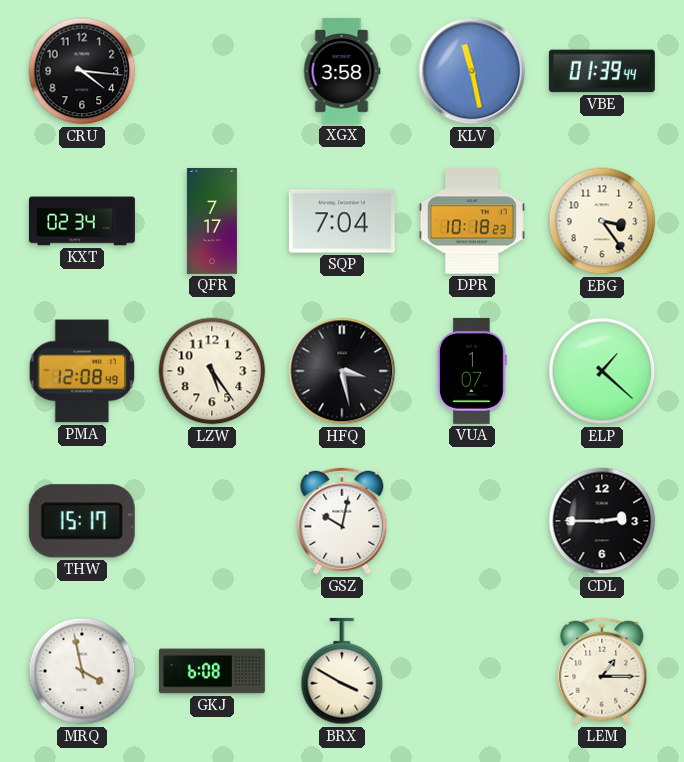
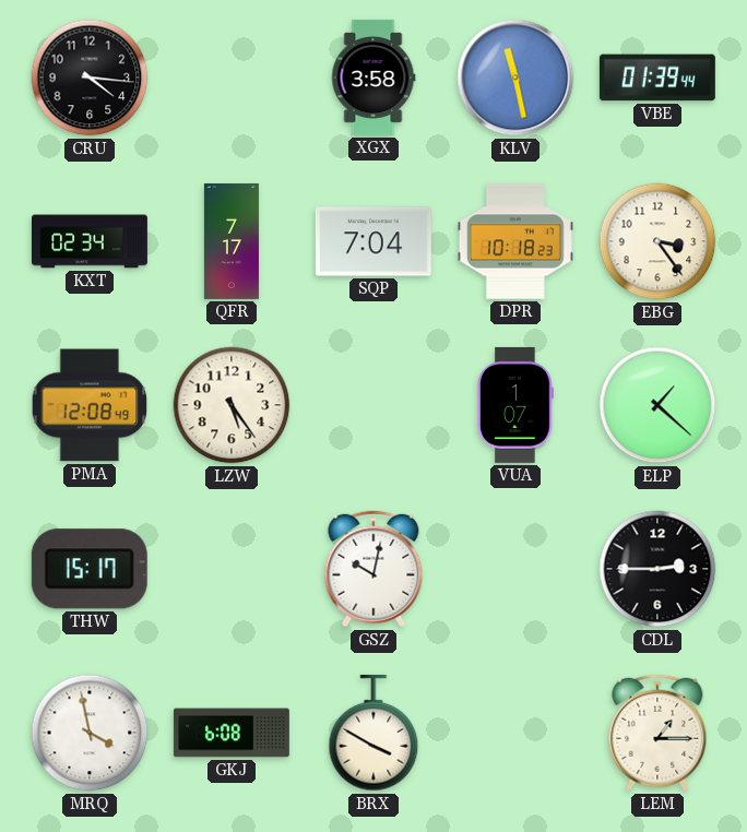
HFQ: 3:28 -> none
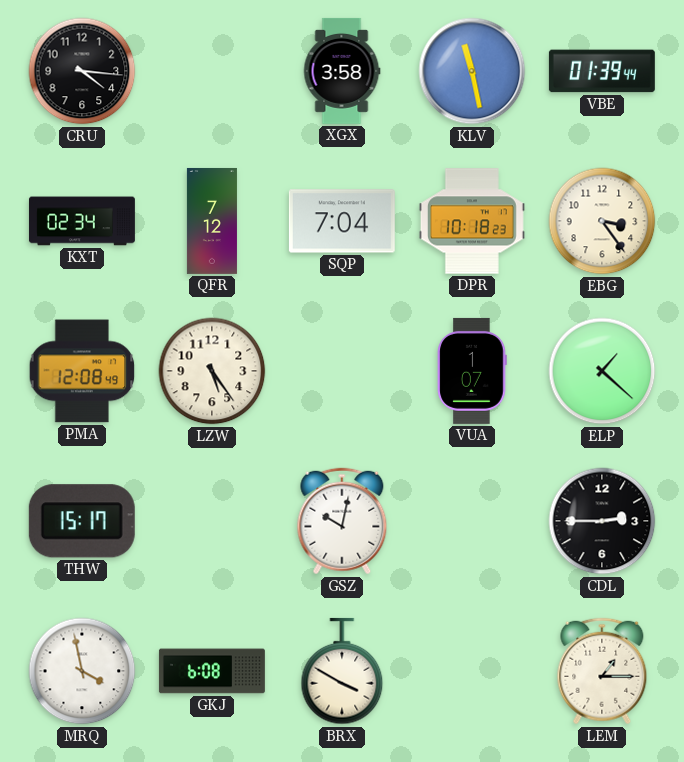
QFR: 7:17 -> 7:12
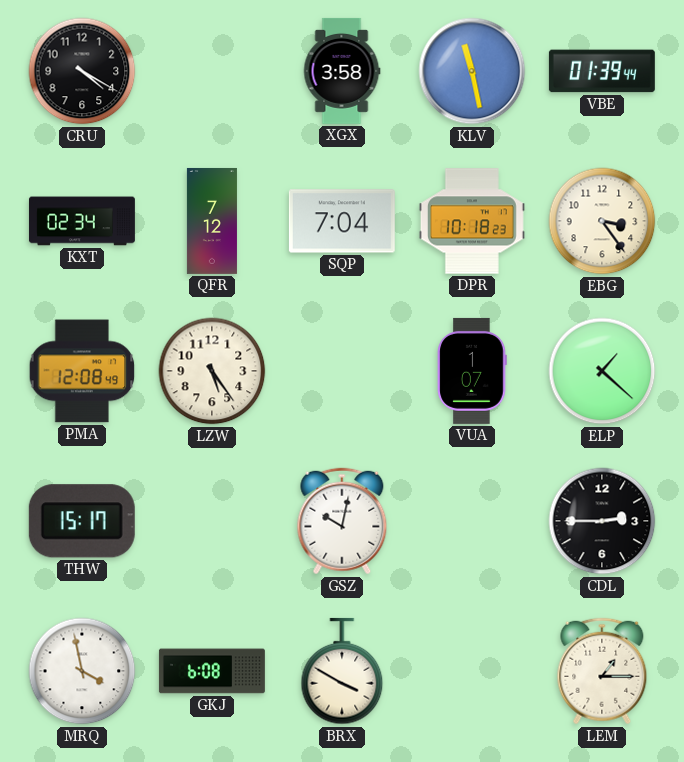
CRU: 4:16 -> 4:20
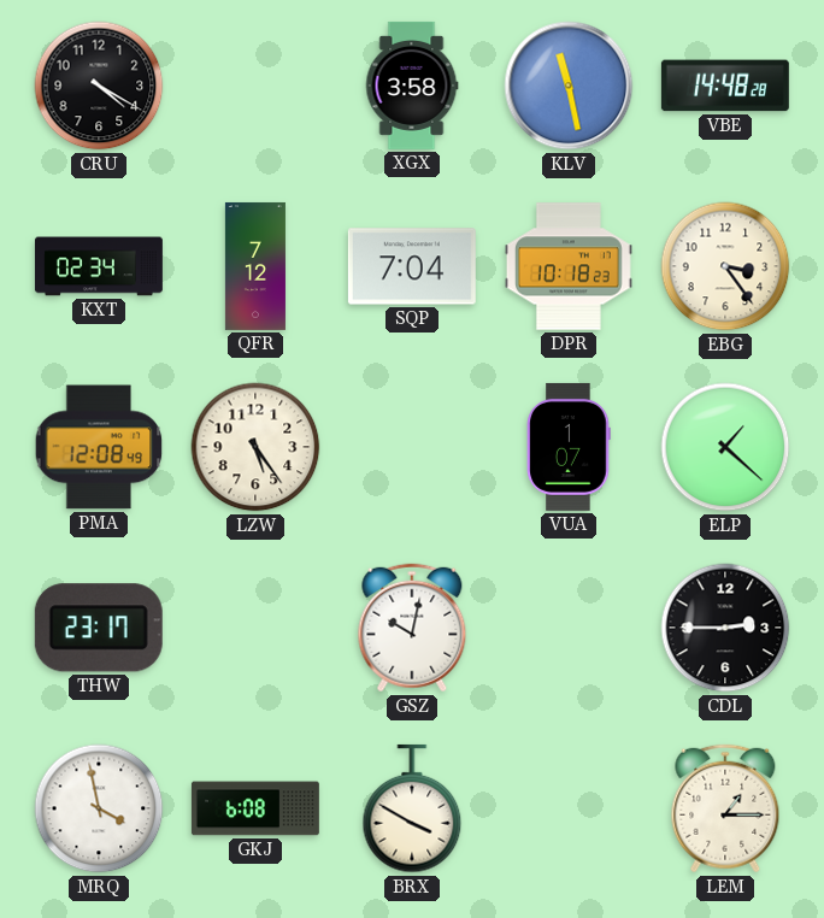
VBE: 01:39 -> 14:48
THW: 15:17 -> 23:17
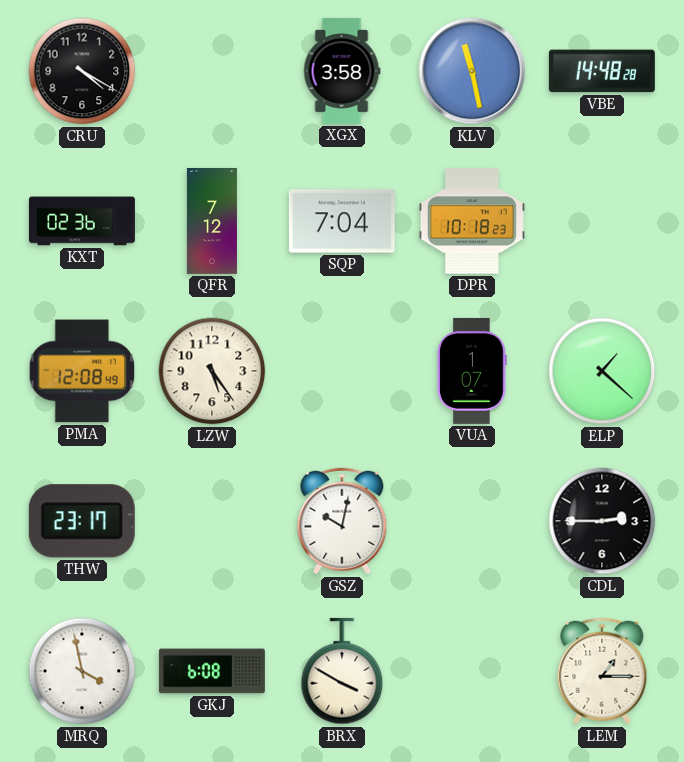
KXT: 02:34 -> 02:36
EBG: 3:24 -> none
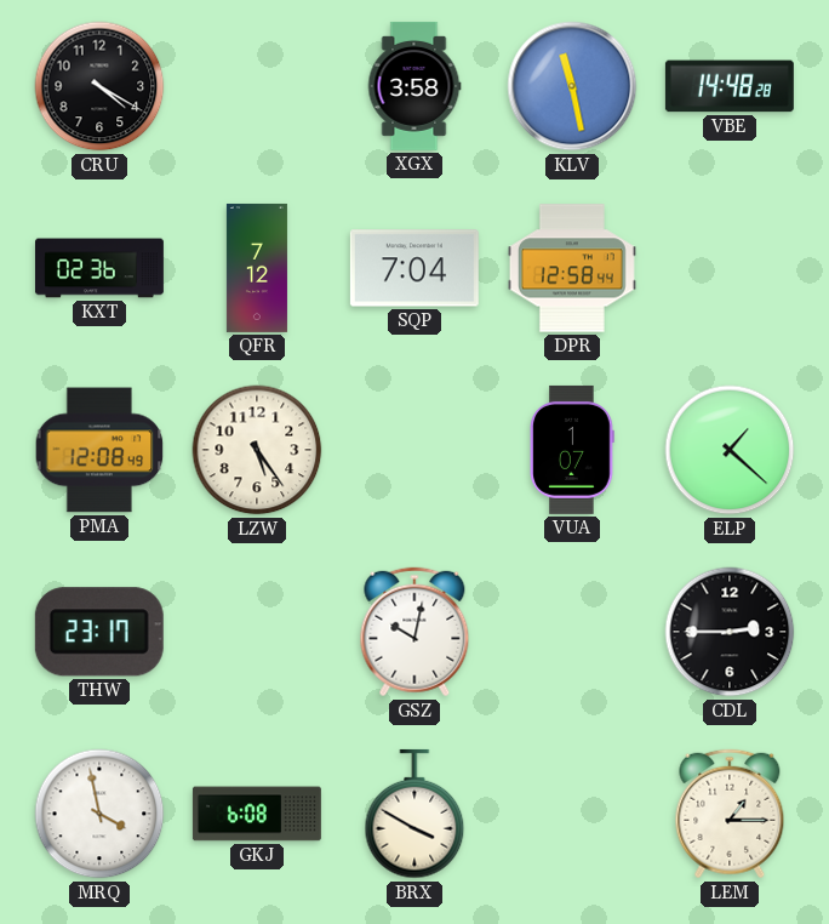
DPR: 10:18 -> 12:58
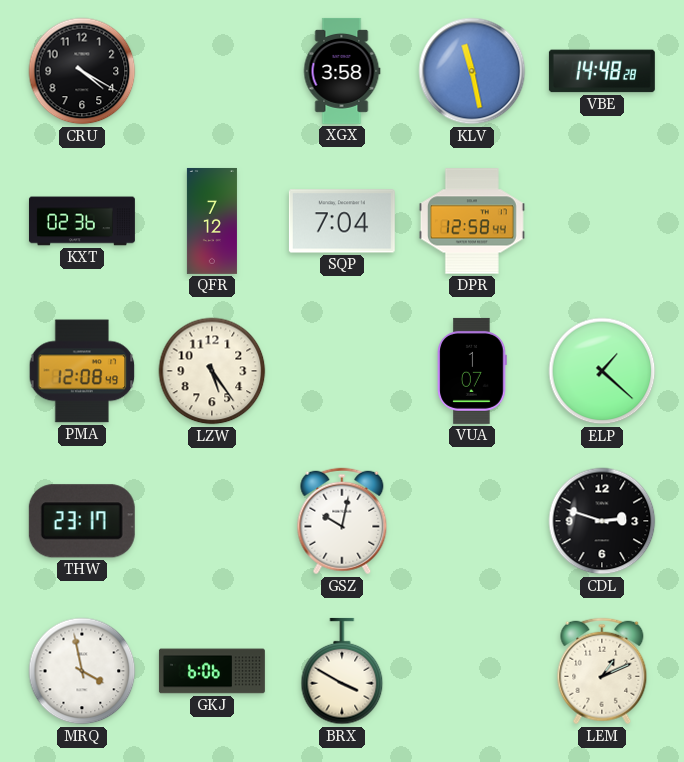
CDL: 2:45 -> 2:48
GKJ: 6:08 -> 6:06
LEM: 1:15 -> 1:11
